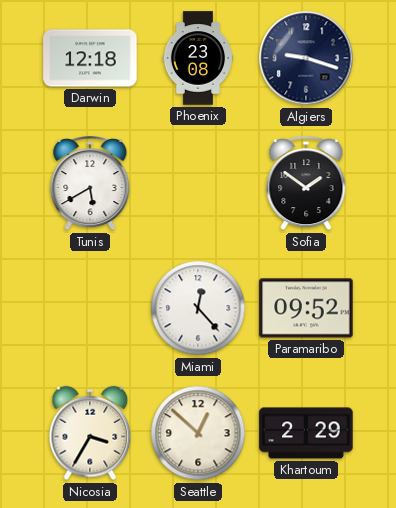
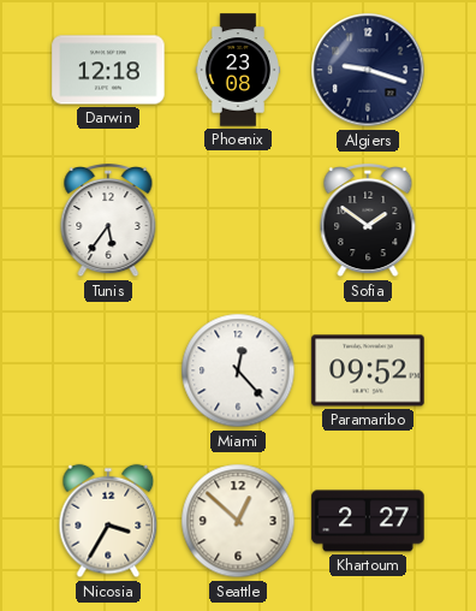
Tunis: 5:40 -> 5:36
Khartoum: 2:29 -> 2:27
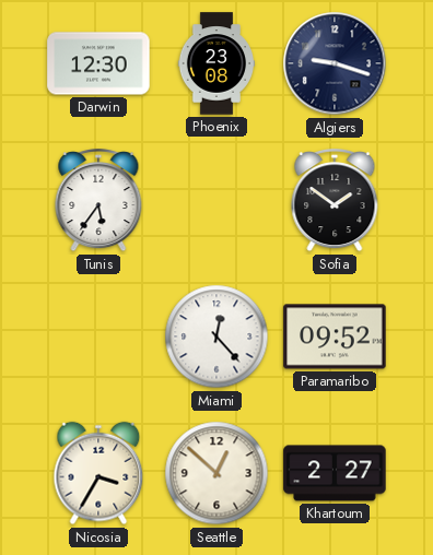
Darwin: 12:18 -> 12:30
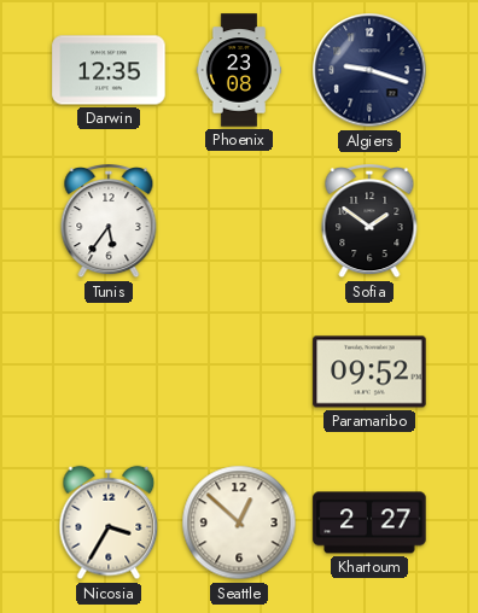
Darwin: 12:30 -> 12:35
Miami: 12:23 -> none
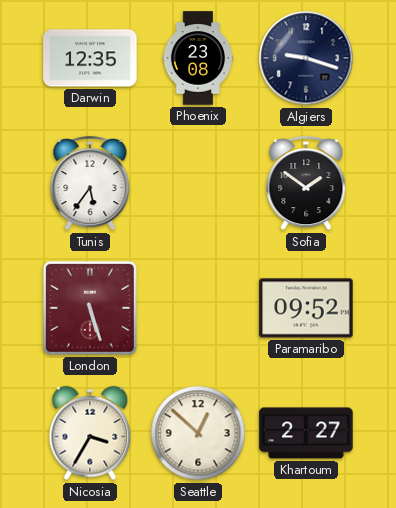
London: none -> 5:27
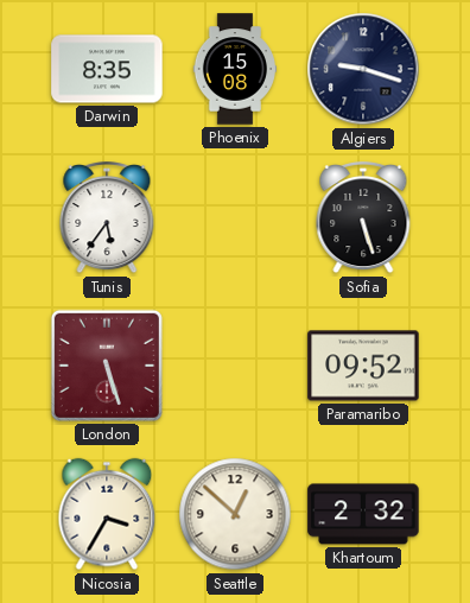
Darwin: 12:35 -> 8:35
Phoenix: 23:08 -> 15:08
Sofia: 1:51 -> 5:27
Khartoum: 2:27 -> 2:32
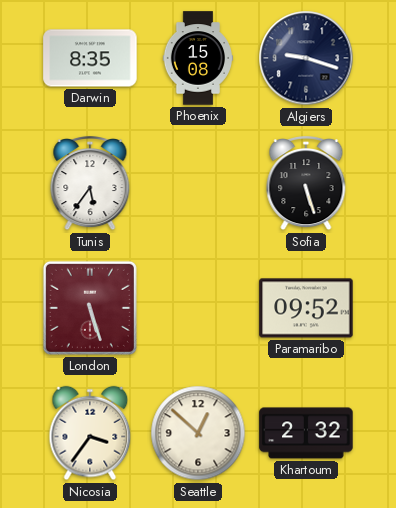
Nicosia: 3:35 -> 3:36
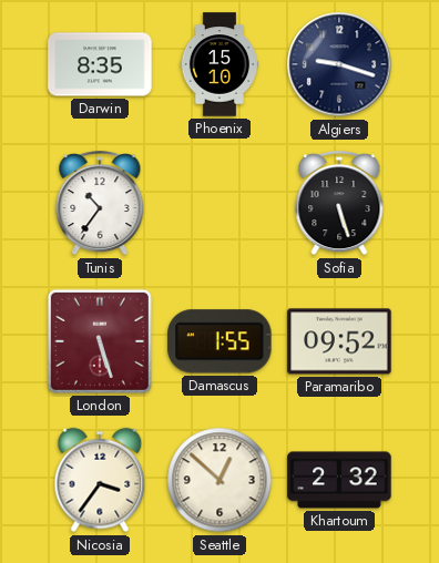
Phoenix: 15:08 -> 15:10
Tunis: 5:36 -> 10:36
Damascus: none -> 1:55
